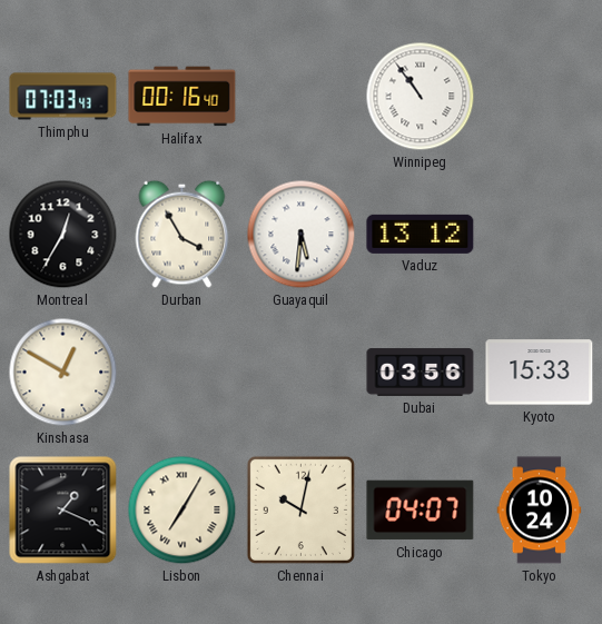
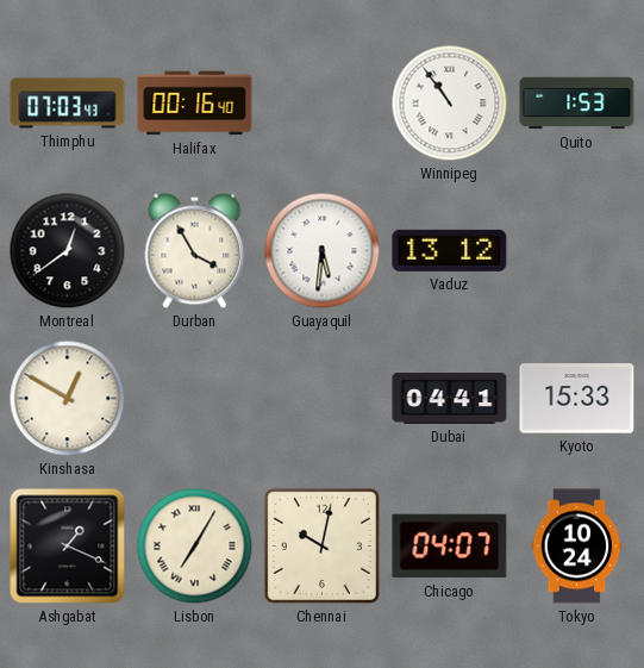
Quito: none -> 1:53
Montreal: 12:35 -> 12:39
Dubai: 03:56 -> 04:41
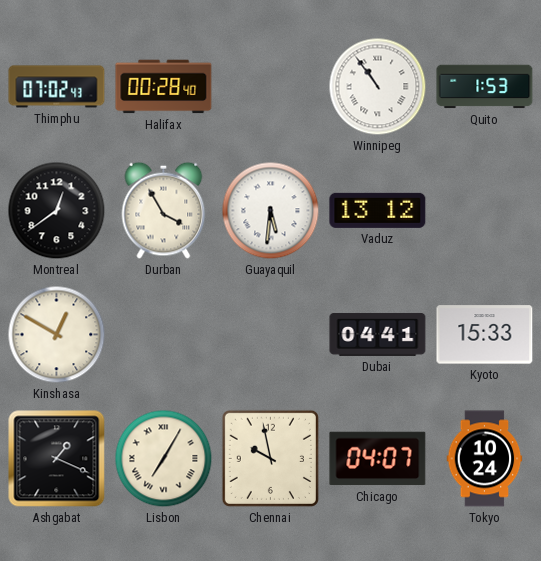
Thimphu: 07:03 -> 07:02
Halifax: 00:16 -> 00:28
Chennai: 10:02 -> 9:58
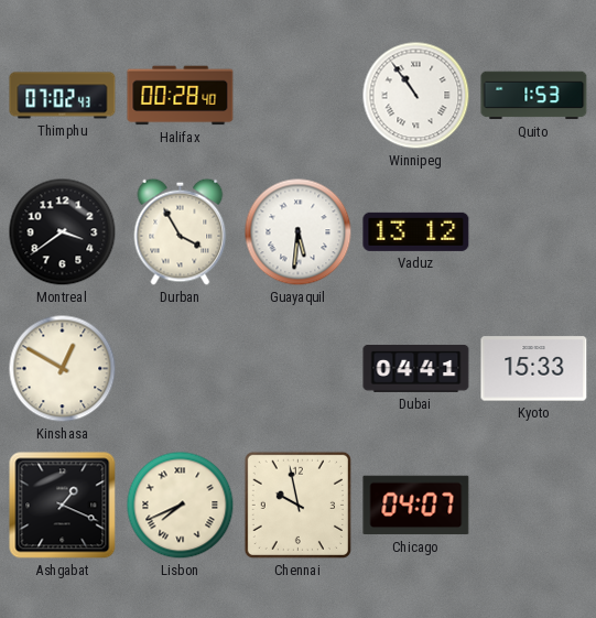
Montreal: 12:39 -> 3:39
Lisbon: 7:05 -> 7:41
Tokyo: 10:24 -> none
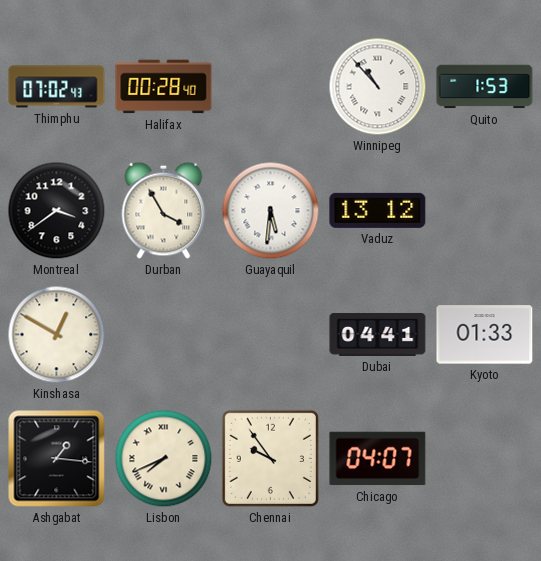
Winnipeg: 10:54 -> 10:53
Kyoto: 15:33 -> 01:33
Ashgabat: 1:19 -> 1:16
Chennai: 9:58 -> 9:54
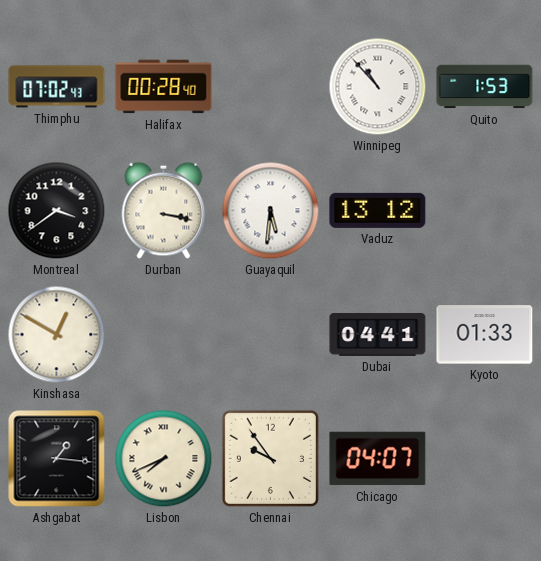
Durban: 3:55 -> 3:17
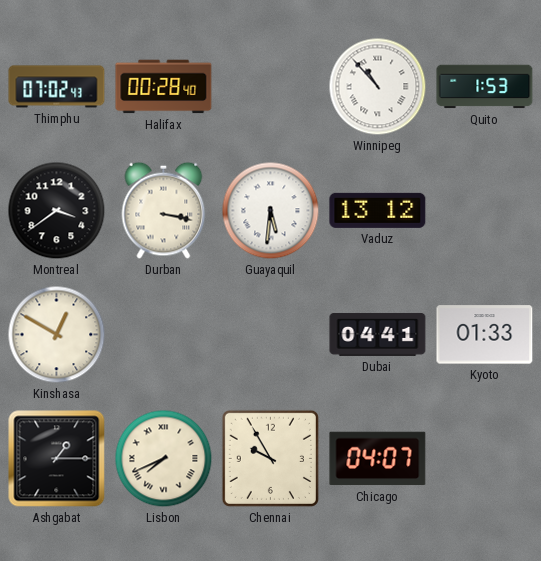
Ashgabat: 1:16 -> 1:15
Chennai: 9:54 -> 9:55
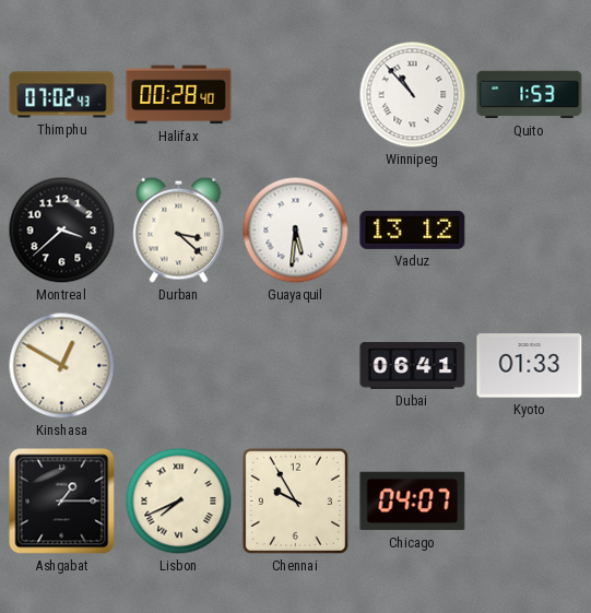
Montreal: 3:39 -> 3:38
Durban: 3:17 -> 3:22
Dubai: 04:41 -> 06:41
